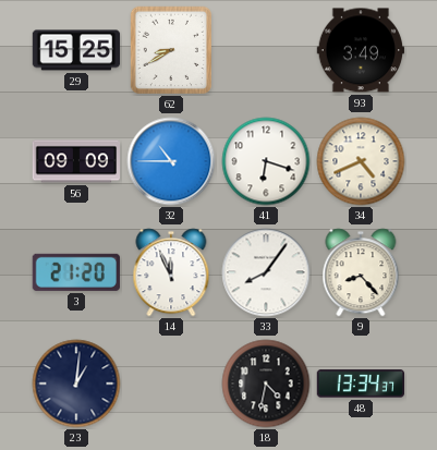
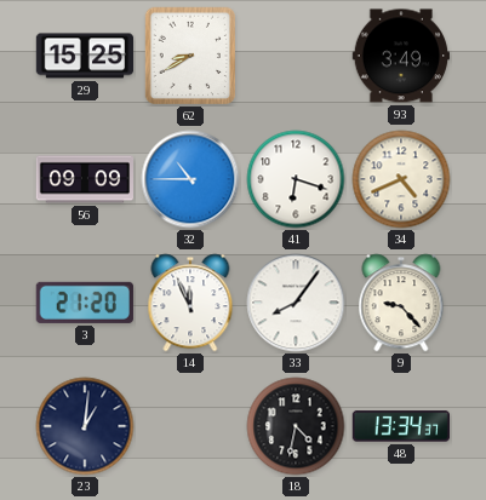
9: 8:23 -> 9:23
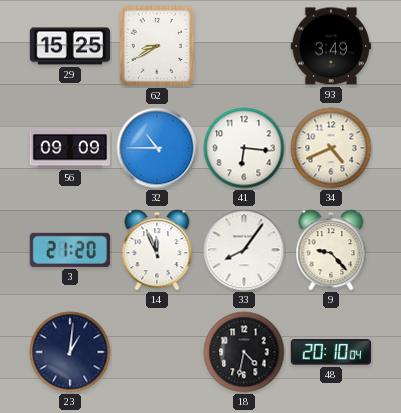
41: 6:18 -> 6:16
48: 13:34 -> 20:10
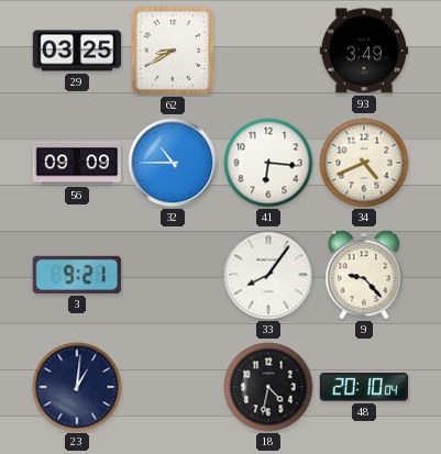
29: 15:25 -> 03:25
3: 21:20 -> 9:21
14: 11:56 -> none
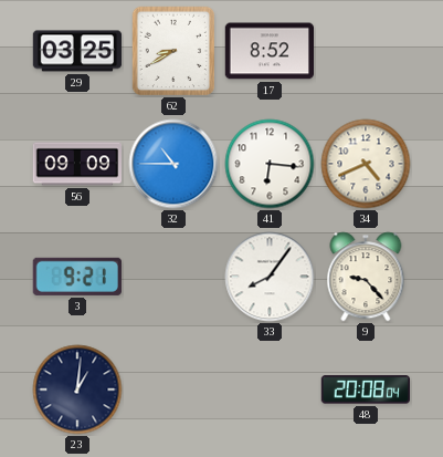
17: none -> 8:52
93: 3:49 -> none
18: 4:32 -> none
48: 20:10 -> 20:08
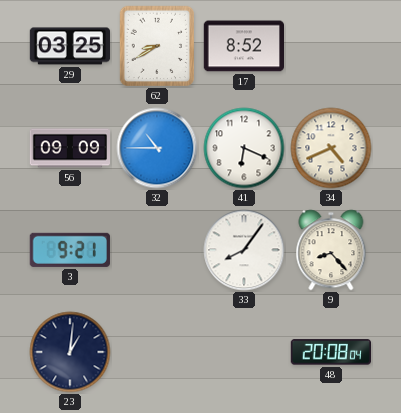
41: 6:16 -> 6:19
9: 9:23 -> 8:23
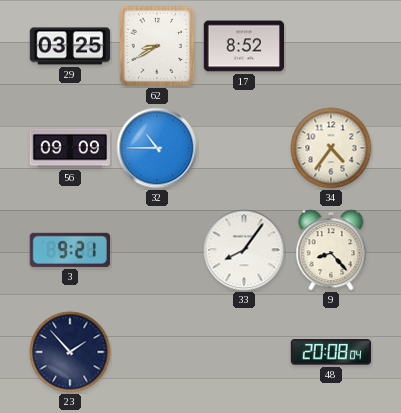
41: 6:19 -> none
34: 4:41 -> 4:36
23: 1:01 -> 1:53
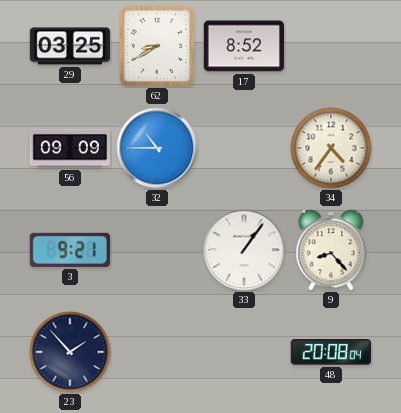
33: 8:06 -> 1:06
